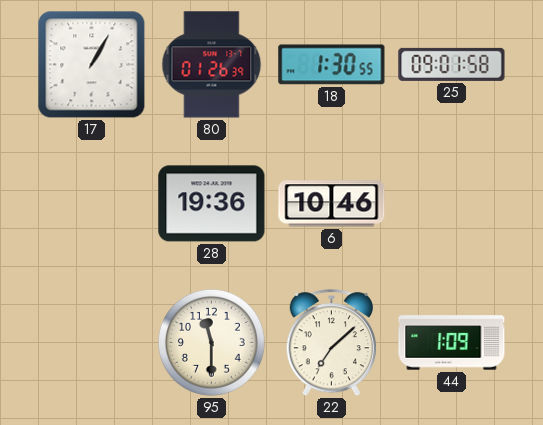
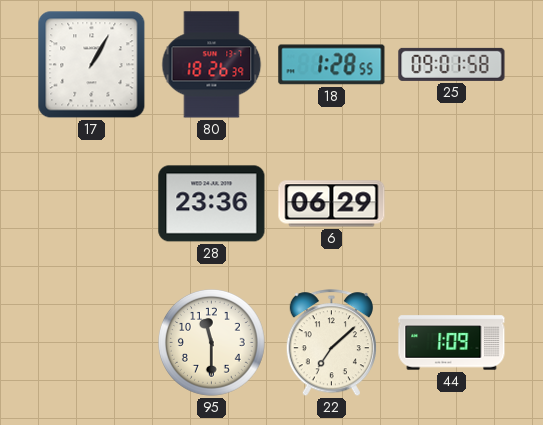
80: 01:26 -> 18:26
18: 1:30 -> 1:28
28: 19:36 -> 23:36
6: 10:46 -> 06:29
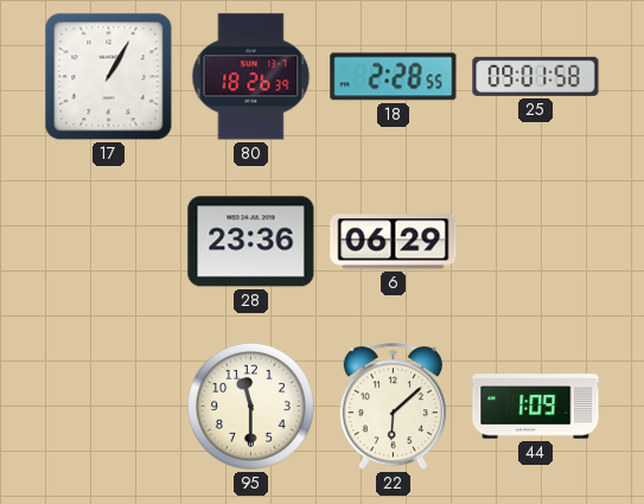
18: 1:28 -> 2:28
22: 7:08 -> 6:08
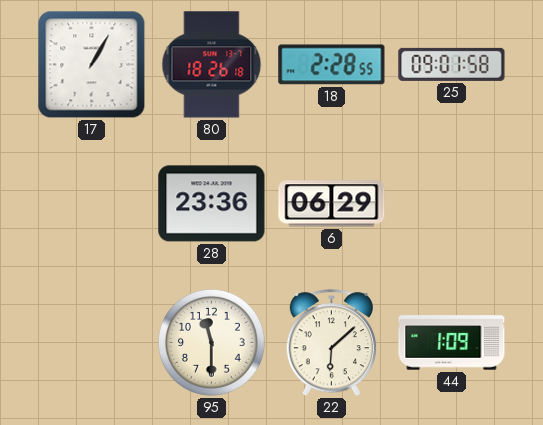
80: 18:26:39 -> 18:26:18
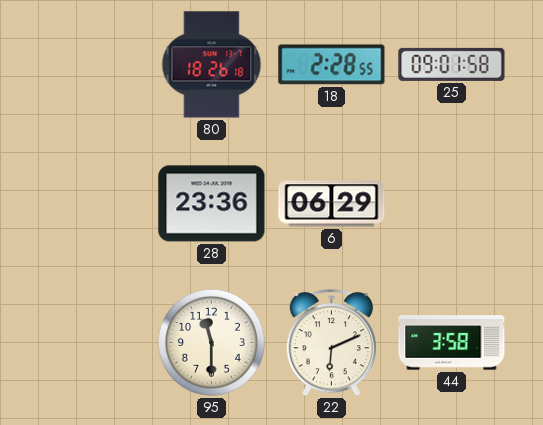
17: 1:05 -> none
22: 6:08 -> 6:11
44: 1:09 -> 3:58
